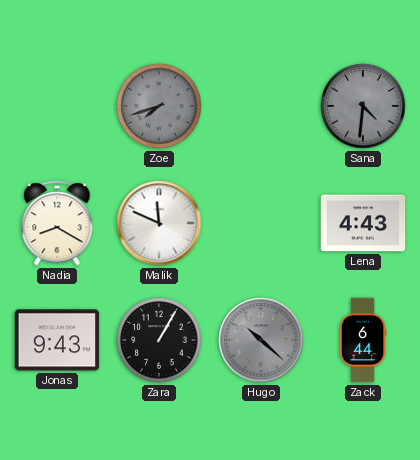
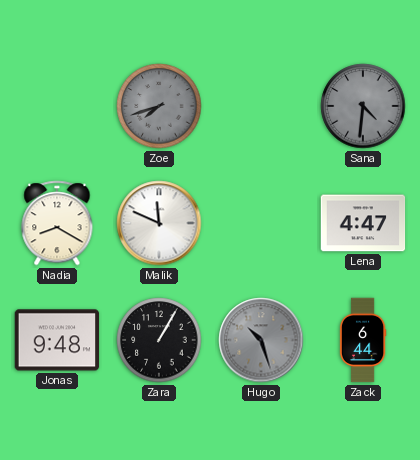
Lena: 4:43 -> 4:47
Jonas: 9:43 -> 9:48
Hugo: 10:22 -> 10:27
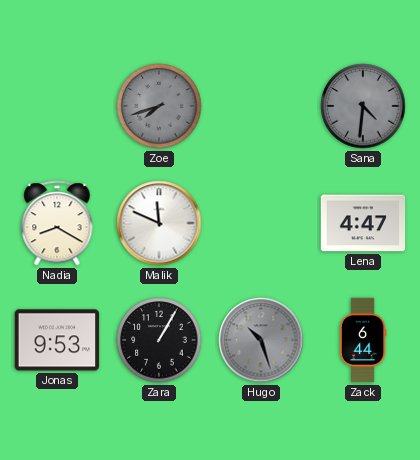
Jonas: 9:48 -> 9:53
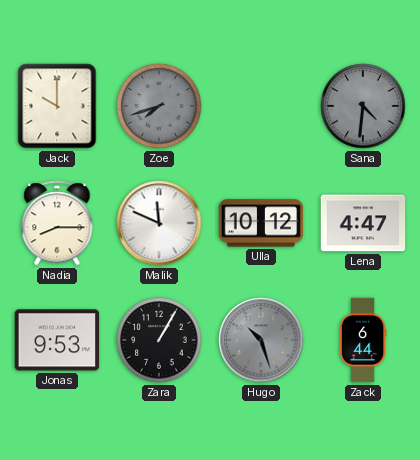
Jack: none -> 10:00
Nadia: 8:20 -> 8:15
Ulla: none -> 10:12
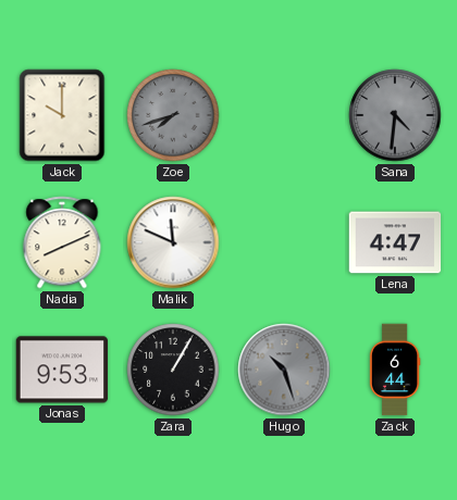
Nadia: 8:15 -> 8:11
Ulla: 10:12 -> none
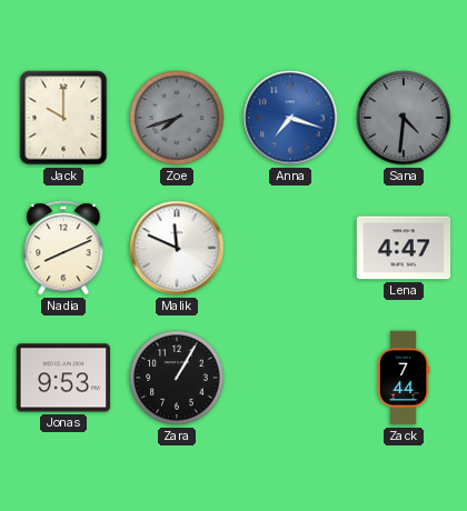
Anna: none -> 7:18
Hugo: 10:27 -> none
Zack: 6:44 -> 7:44
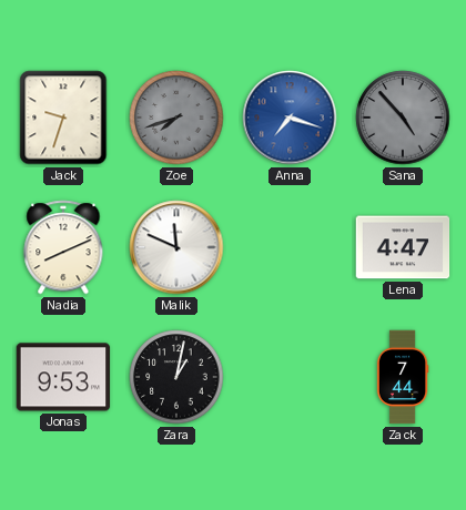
Jack: 10:00 -> 9:33
Sana: 4:31 -> 4:53
Zara: 1:05 -> 1:02
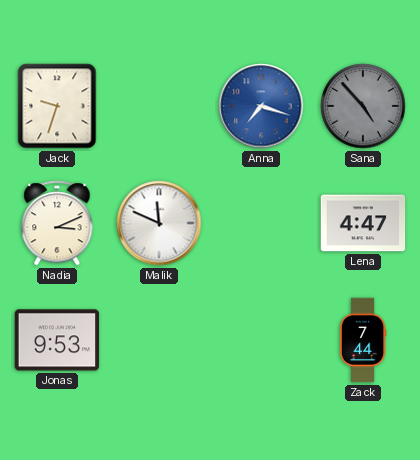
Zoe: 7:42 -> none
Nadia: 8:11 -> 3:11
Zara: 1:02 -> none
